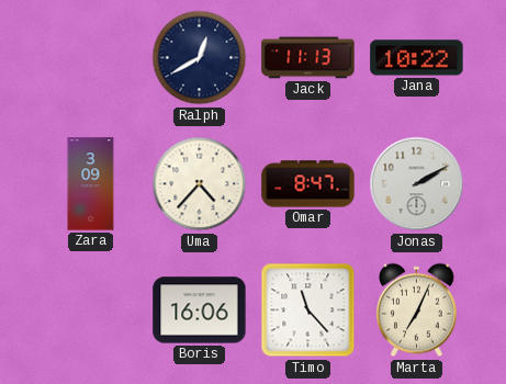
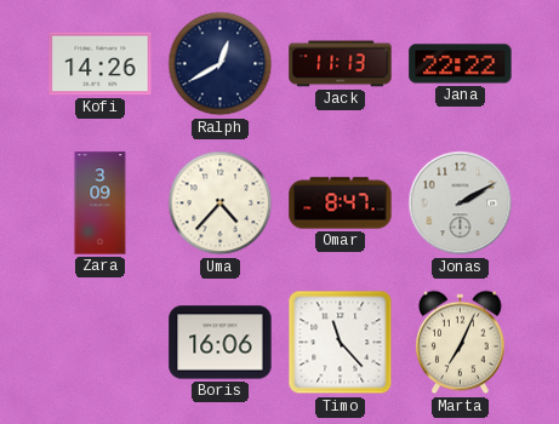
Kofi: none -> 14:26
Jana: 10:22 -> 22:22
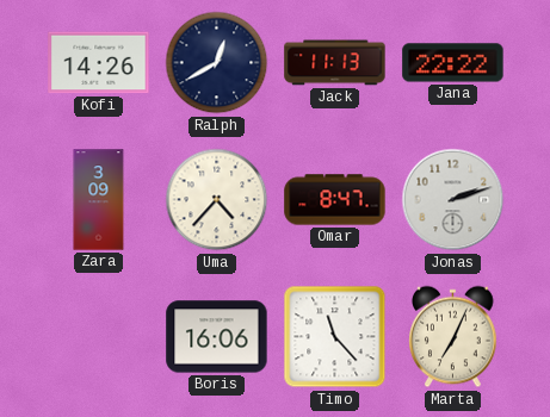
Jonas: 2:10 -> 2:12
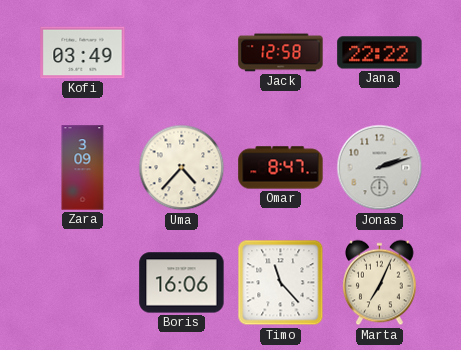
Kofi: 14:26 -> 03:49
Ralph: 12:40 -> none
Jack: 11:13 -> 12:58
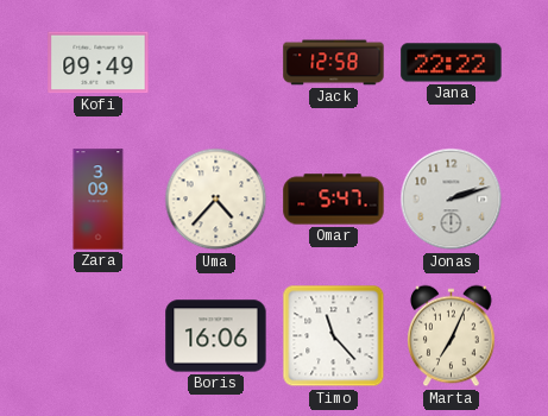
Kofi: 03:49 -> 09:49
Omar: 8:47 -> 5:47
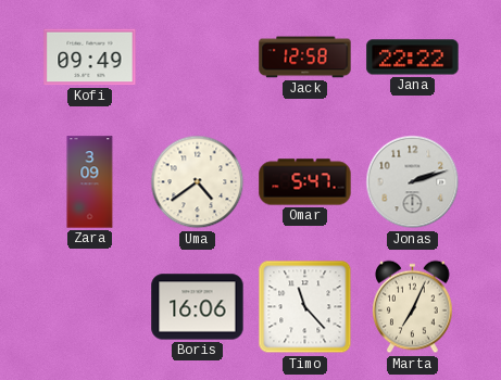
Uma: 4:37 -> 4:39
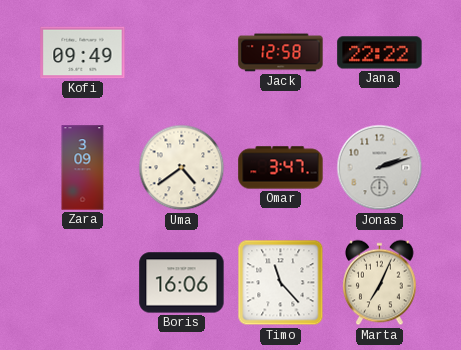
Omar: 5:47 -> 3:47
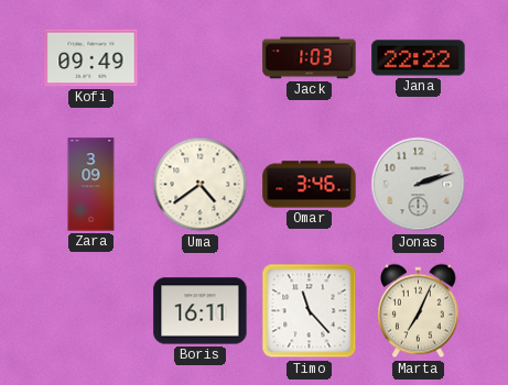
Jack: 12:58 -> 1:03
Omar: 3:47 -> 3:46
Boris: 16:06 -> 16:11
